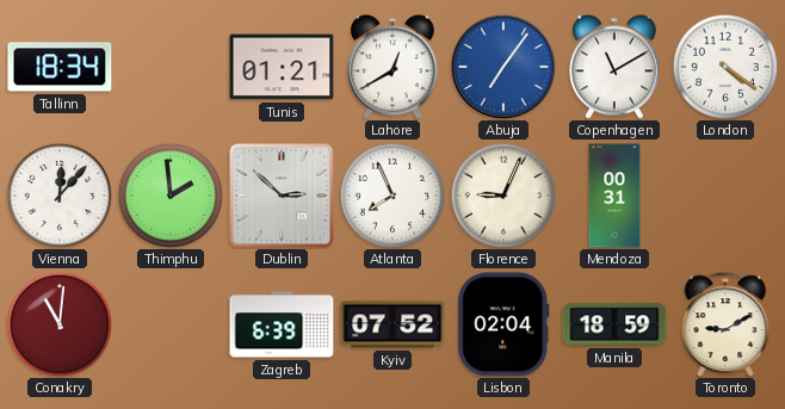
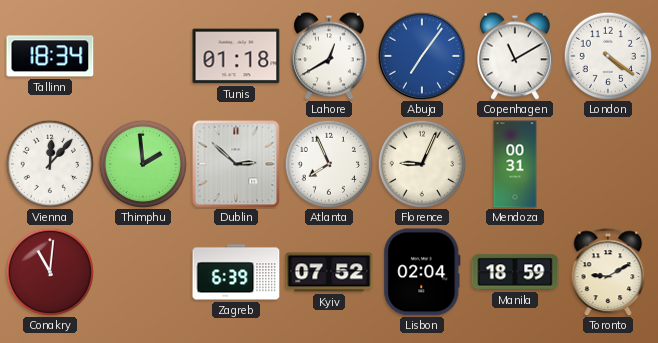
Tunis: 01:21 -> 01:18
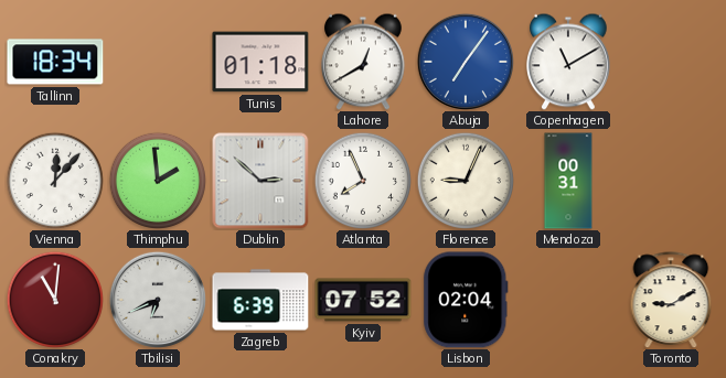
London: 4:21 -> none
Tbilisi: none -> 6:41
Manila: 18:59 -> none
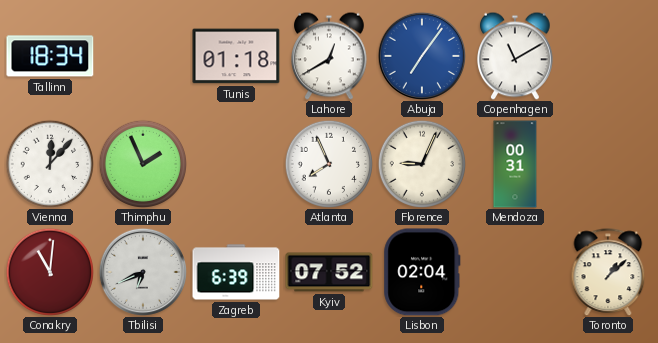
Thimphu: 1:59 -> 1:56
Dublin: 2:52 -> none
Toronto: 9:10 -> 1:08
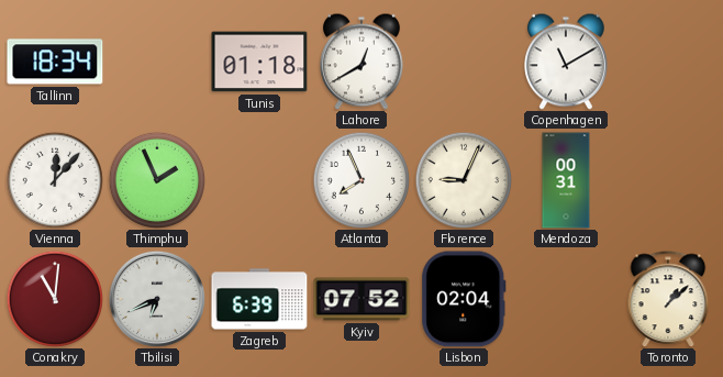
Abuja: 7:06 -> none
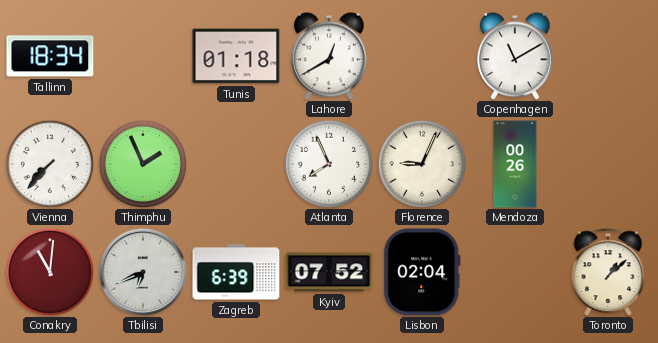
Vienna: 12:07 -> 7:37
Mendoza: 00:31 -> 00:26
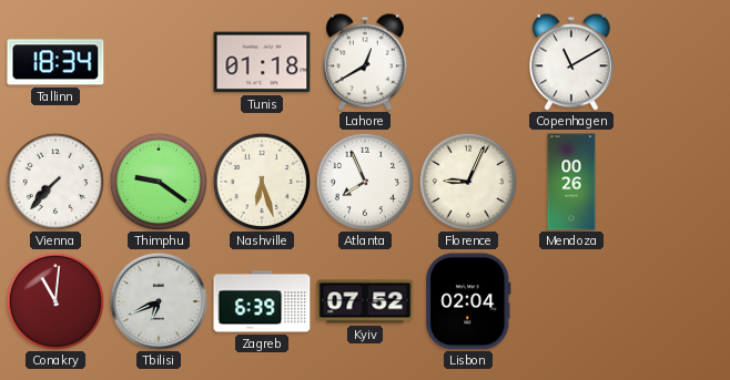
Thimphu: 1:56 -> 9:21
Nashville: none -> 6:27
Toronto: 1:08 -> none
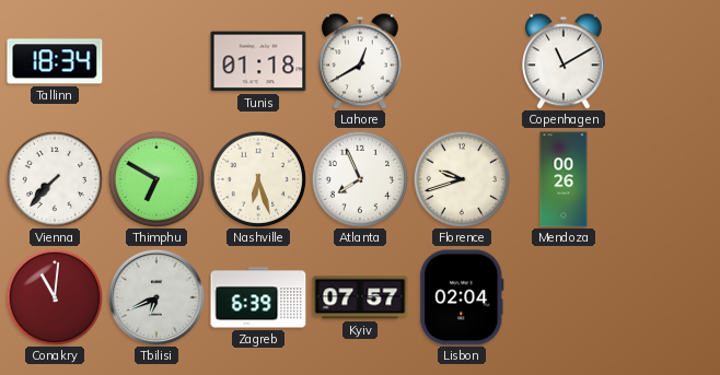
Thimphu: 9:21 -> 6:50
Florence: 9:04 -> 9:42
Kyiv: 07:52 -> 07:57
